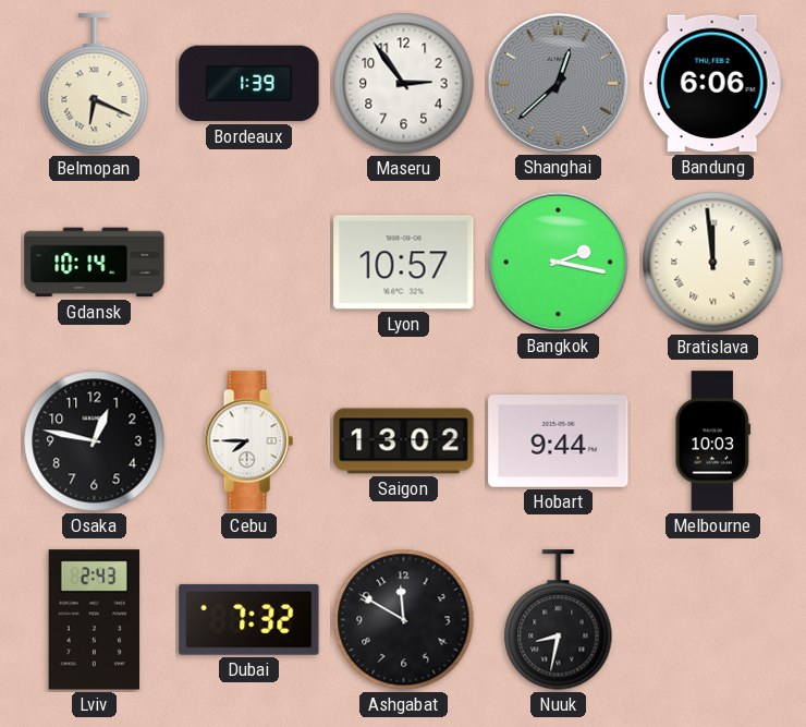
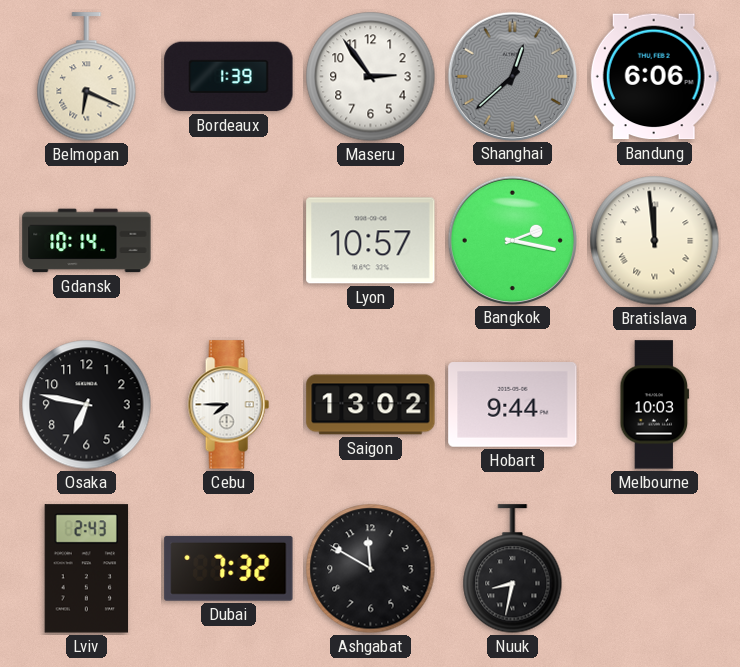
Osaka: 12:47 -> 6:47
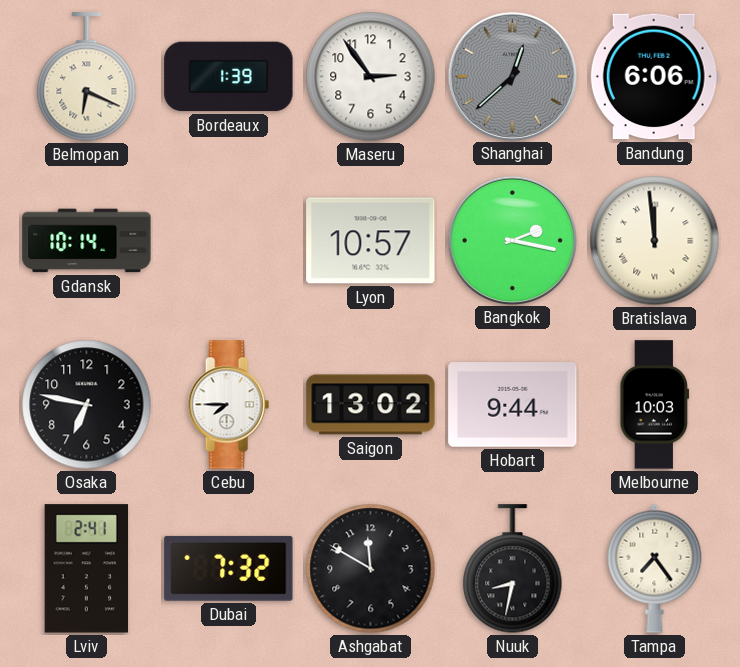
Lviv: 2:43 -> 2:41
Tampa: none -> 7:24
